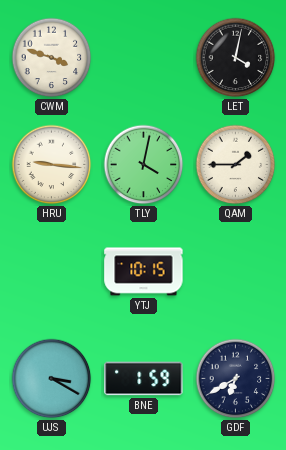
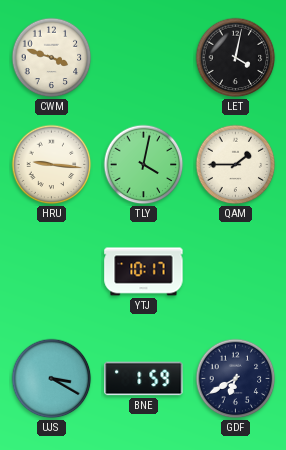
YTJ: 10:15 -> 10:17
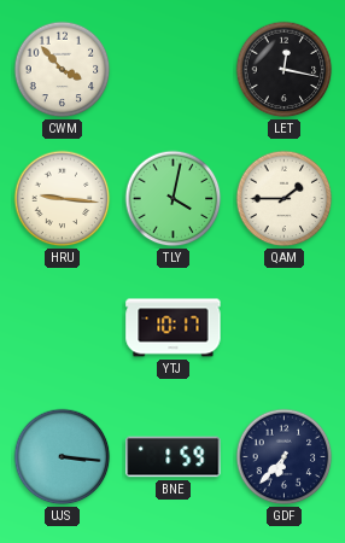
CWM: 3:48 -> 3:53
LET: 4:02 -> 12:17
UJS: 3:20 -> 3:16
GDF: 6:40 -> 6:37
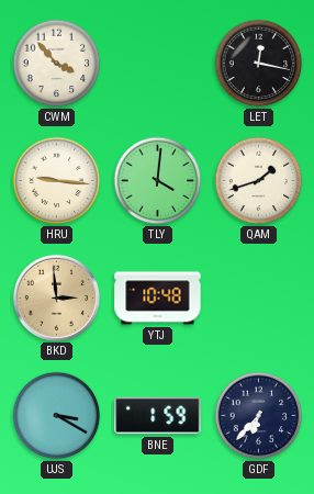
TLY: 4:02 -> 4:01
QAM: 1:45 -> 1:42
BKD: none -> 2:59
YTJ: 10:17 -> 10:48
UJS: 3:16 -> 3:20
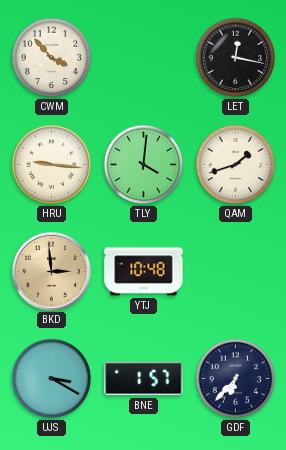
BNE: 1:59 -> 1:57
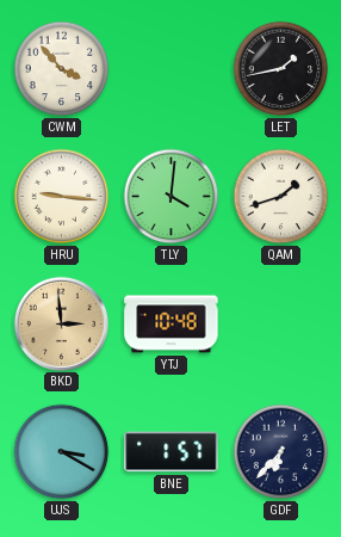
LET: 12:17 -> 1:43
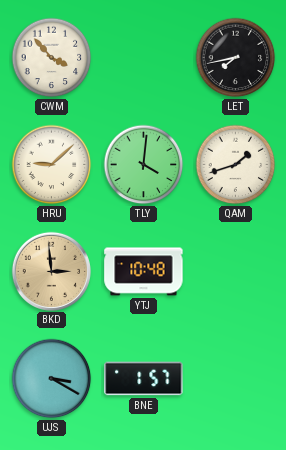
LET: 1:43 -> 7:43
HRU: 9:16 -> 9:08
GDF: 6:37 -> none
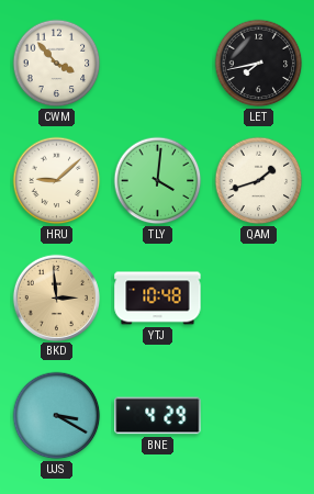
BNE: 1:57 -> 4:29
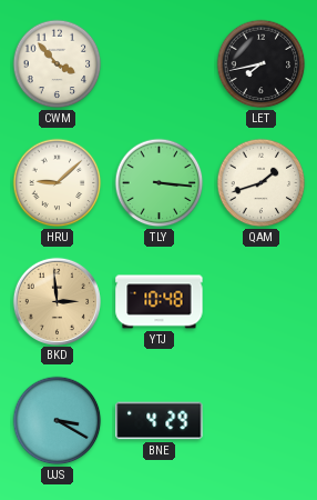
TLY: 4:01 -> 3:16
